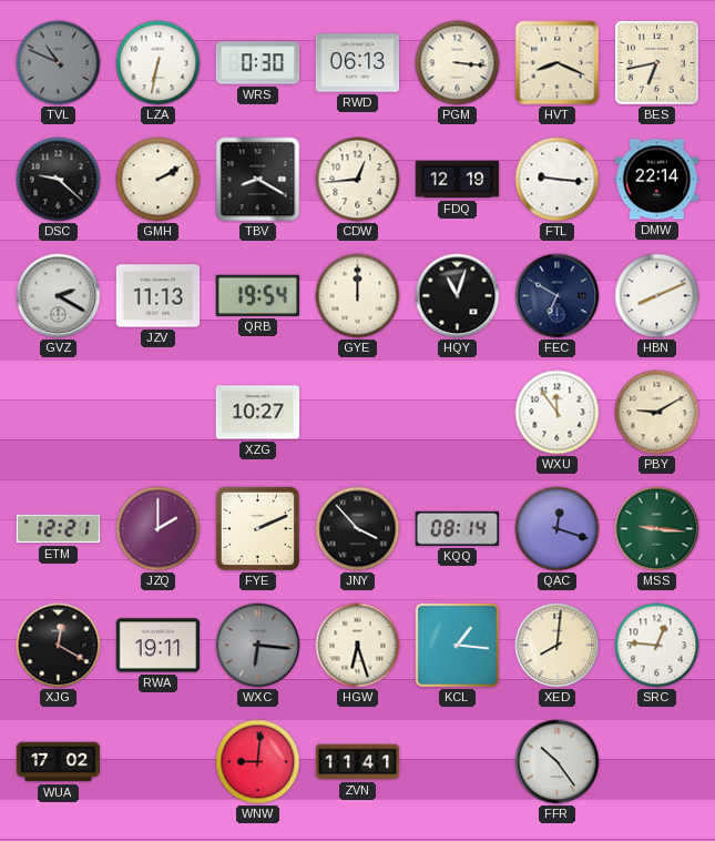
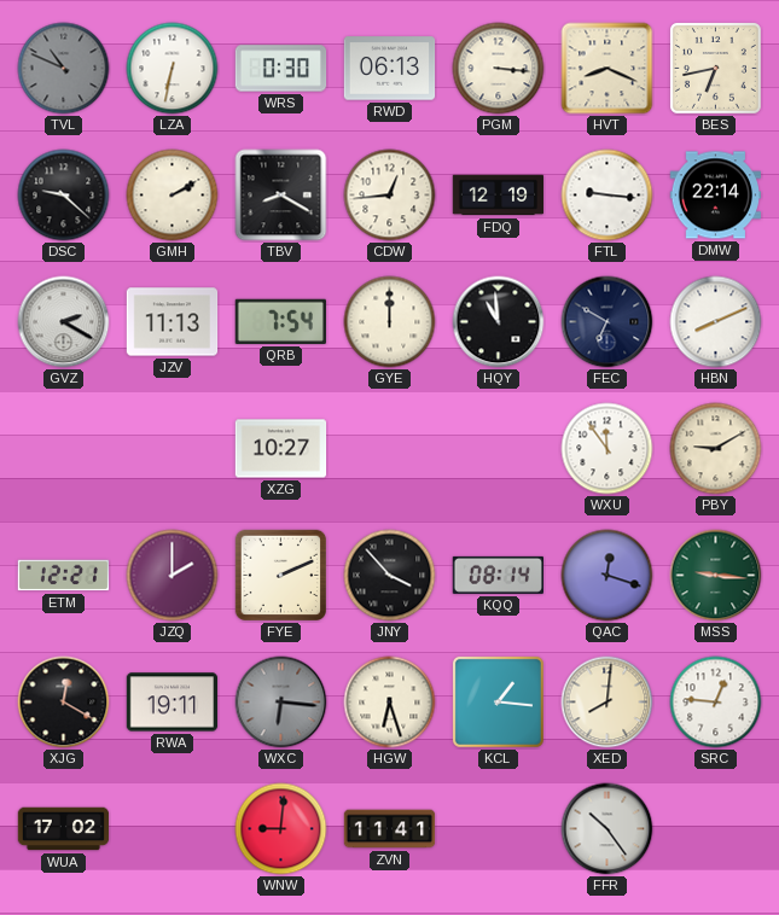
QRB: 19:54 -> 7:54
HQY: 11:03 -> 10:59
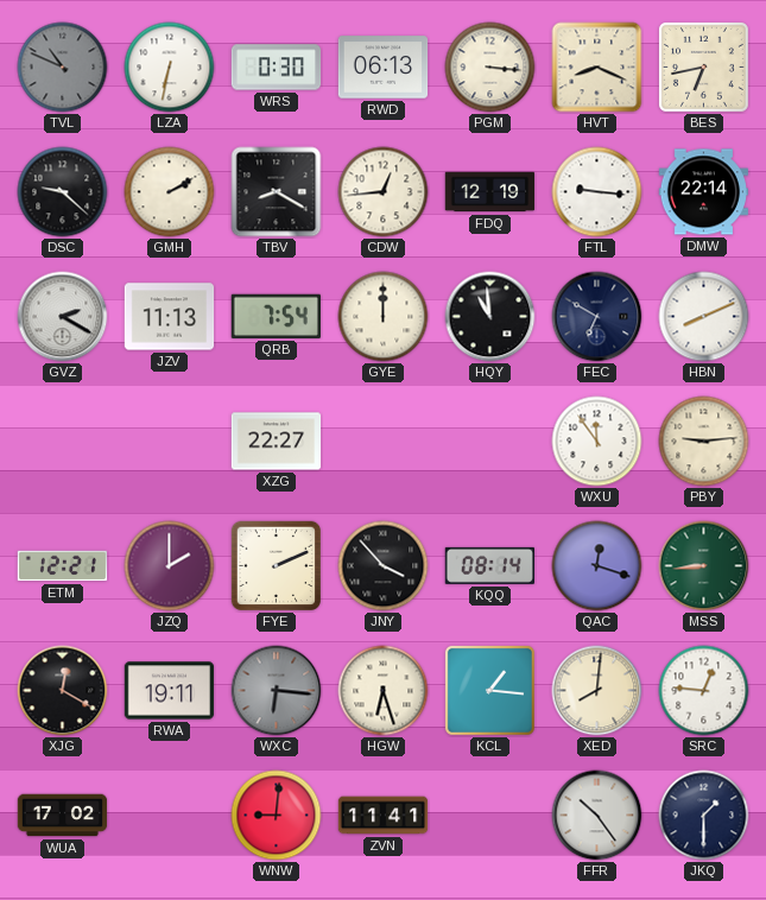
XZG: 10:27 -> 22:27
PBY: 9:10 -> 9:14
MSS: 9:16 -> 8:44
JKQ: none -> 1:30
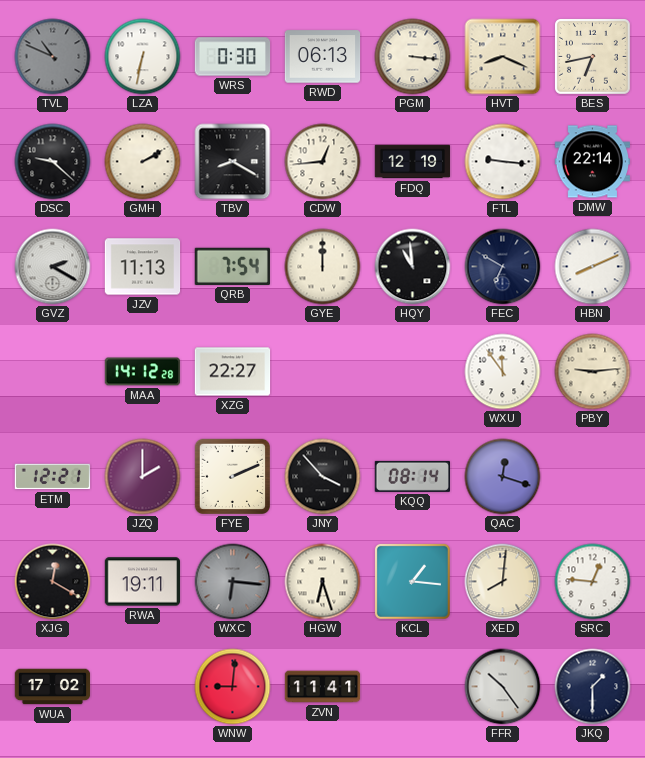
MAA: none -> 14:12
MSS: 8:44 -> none
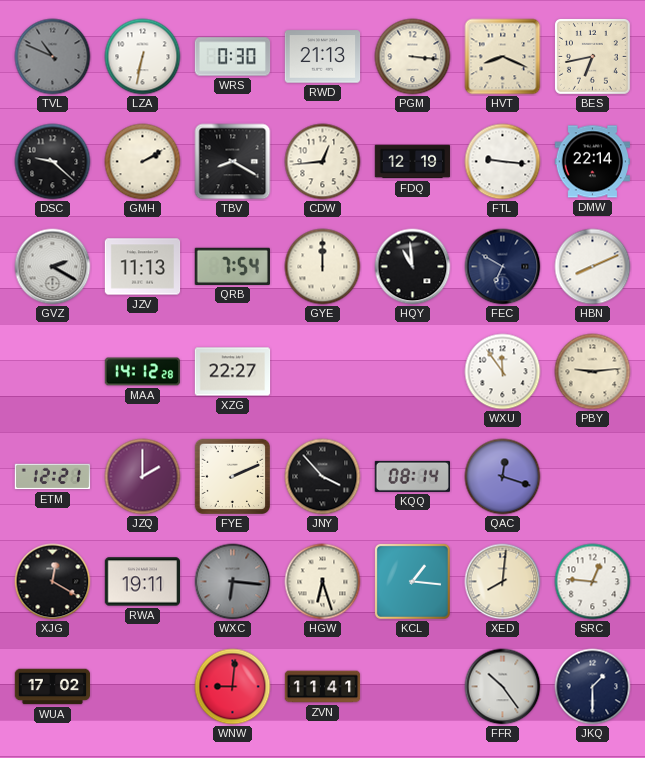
RWD: 06:13 -> 21:13
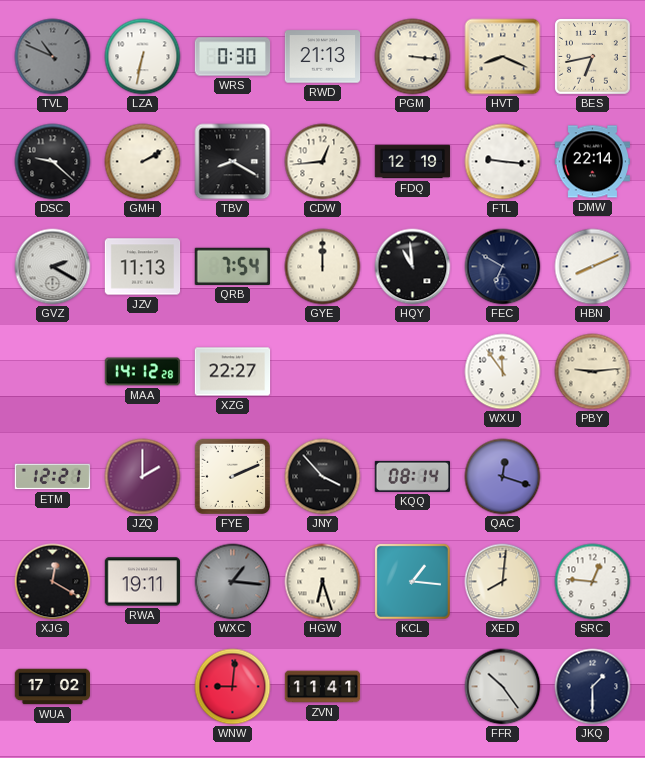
WXC: 6:16 -> 1:16
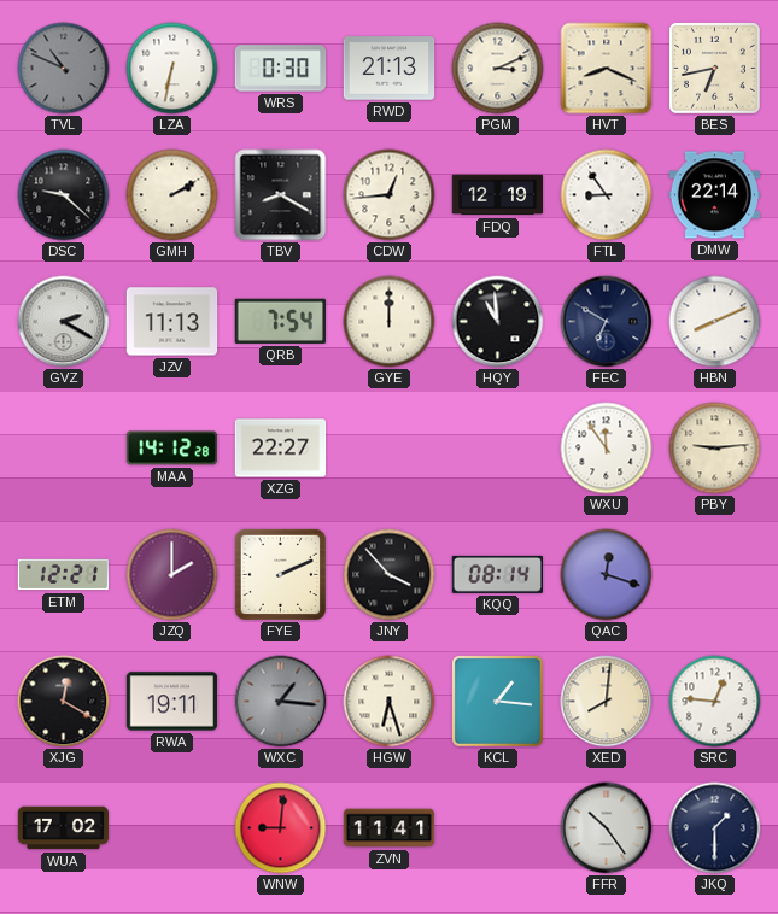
PGM: 3:16 -> 3:11
FTL: 9:16 -> 8:54
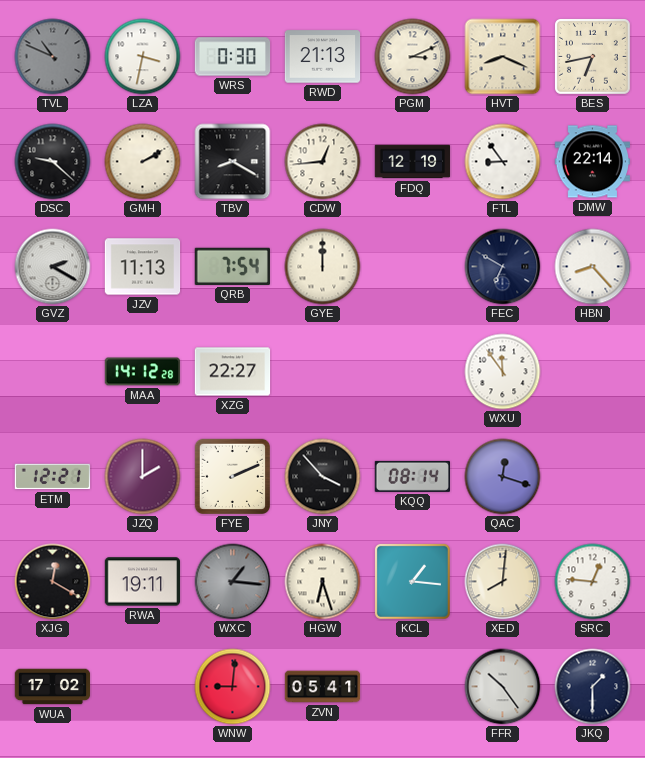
LZA: 6:32 -> 3:32
HQY: 10:59 -> none
HBN: 8:11 -> 8:23
PBY: 9:14 -> none
ZVN: 11:41 -> 05:41
